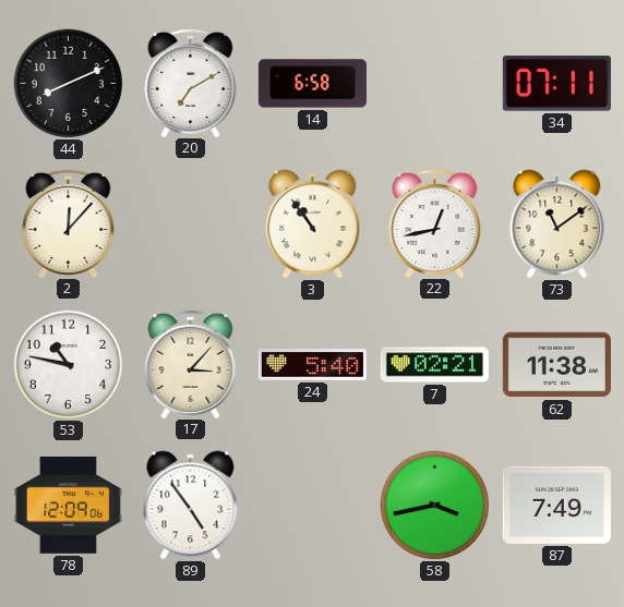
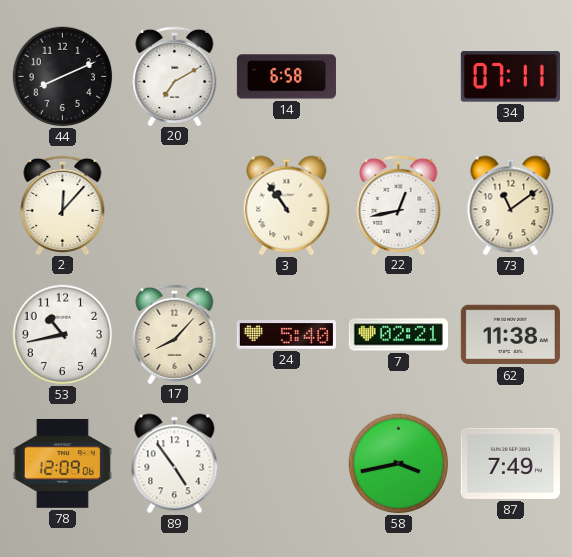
53: 10:47 -> 10:43
17: 3:07 -> 8:07
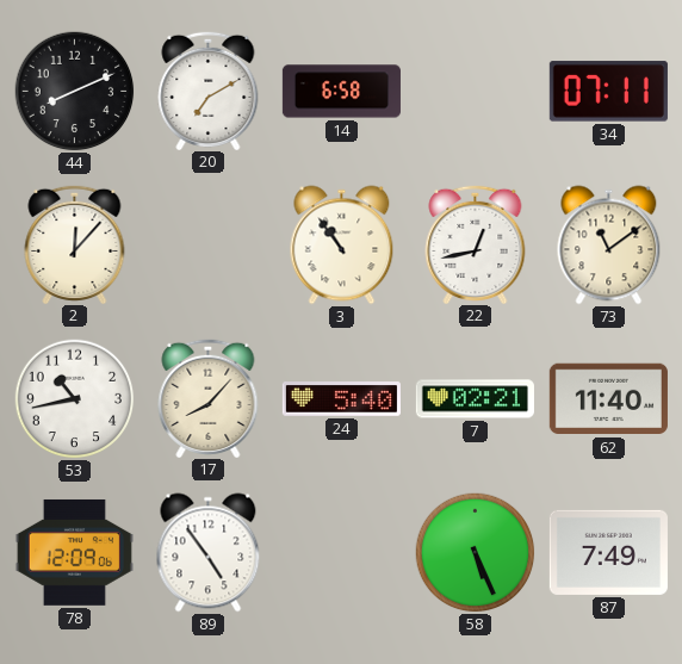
62: 11:38 -> 11:40
58: 3:43 -> 5:26
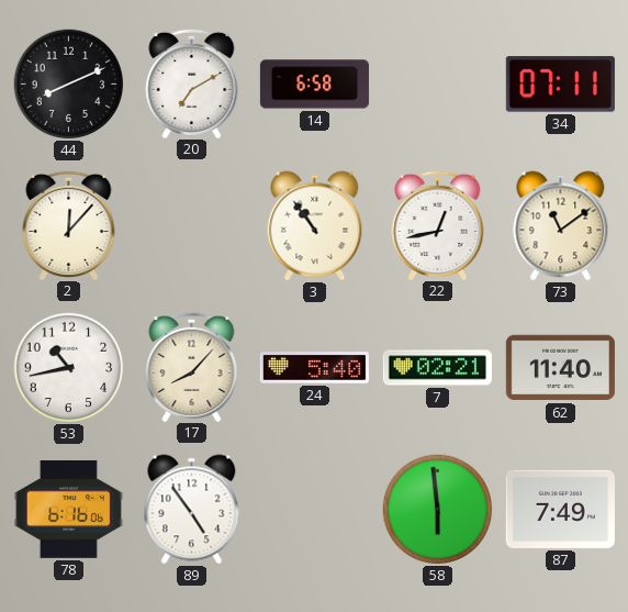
78: 12:09 -> 6:16
58: 5:26 -> 5:59
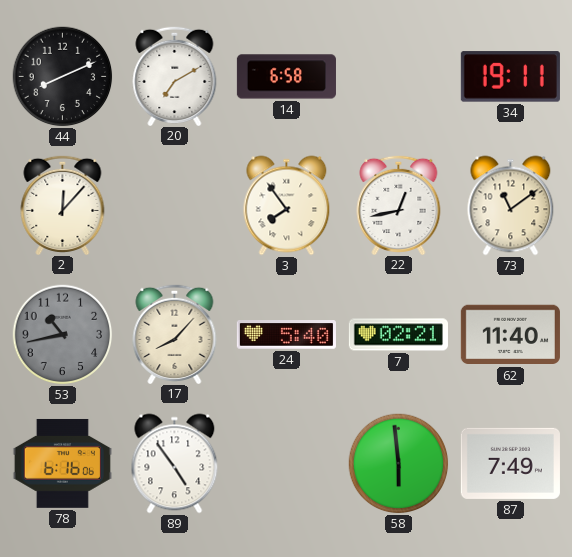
34: 07:11 -> 19:11
3: 10:54 -> 7:54
53 dial: white -> grey
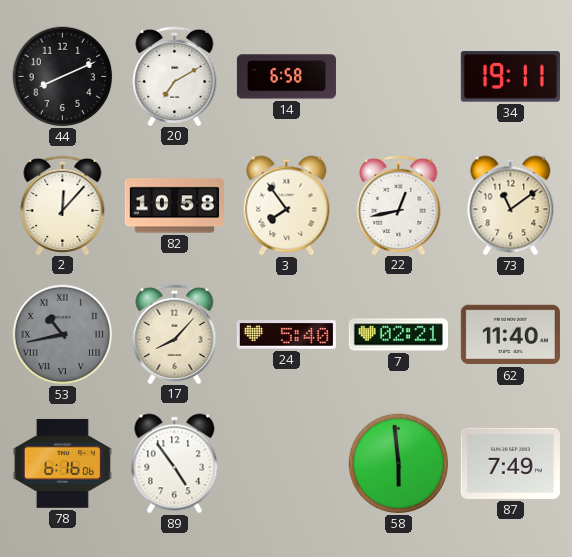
82: none -> 10:58
53 numerals: Arabic -> Roman
